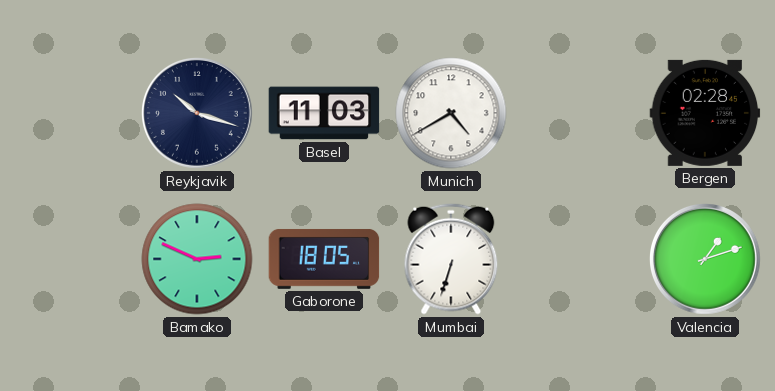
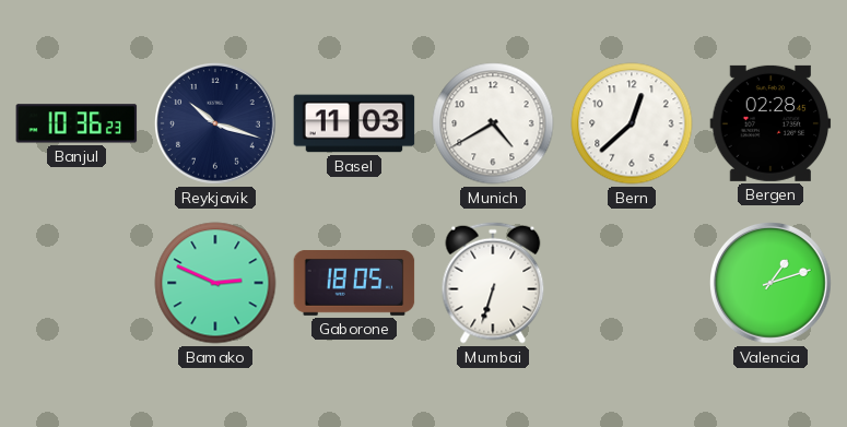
Banjul: none -> 10:36
Bern: none -> 12:38
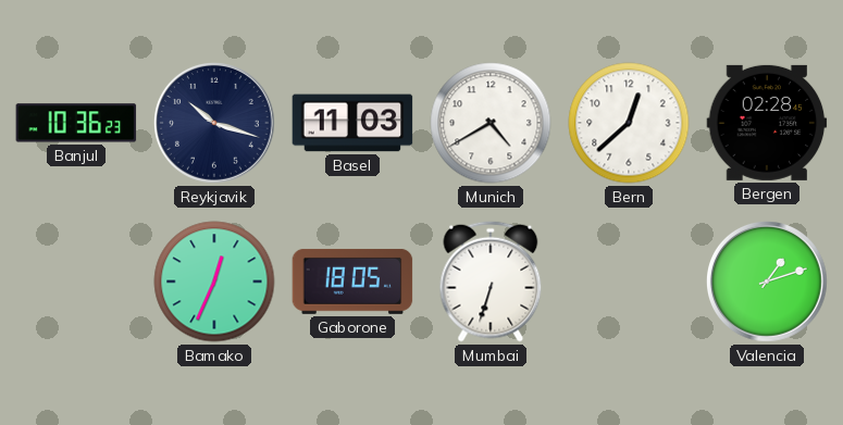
Bamako: 2:49 -> 12:34
